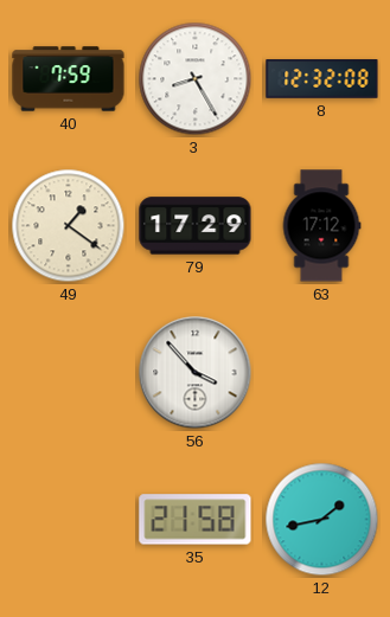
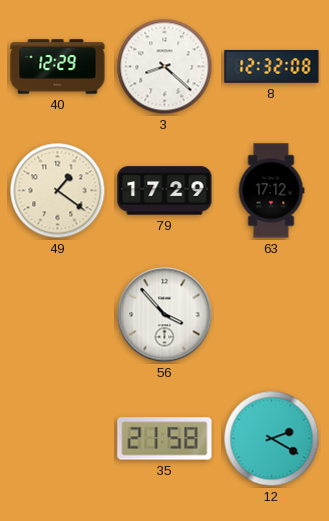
40: 7:59 -> 12:29
3: 8:25 -> 8:22
12: 1:43 -> 2:20
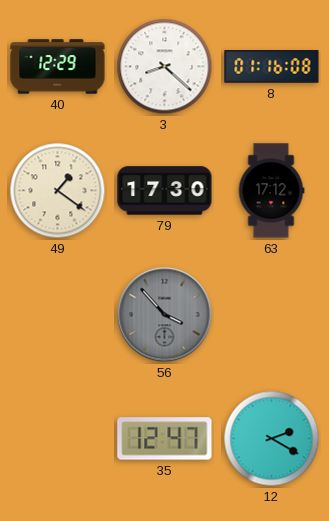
8: 12:32 -> 01:16
79: 17:29 -> 17:30
56 dial: white -> grey
35: 21:58 -> 12:47
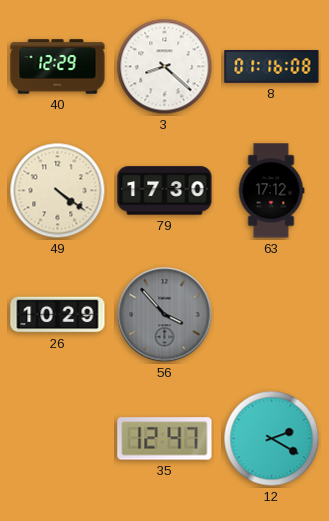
49: 1:21 -> 4:21
26: none -> 10:29
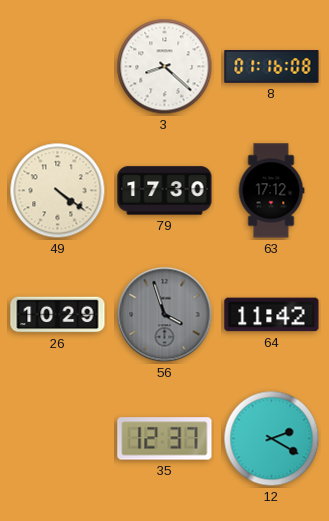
40: 12:29 -> none
56: 3:53 -> 3:57
64: none -> 11:42
35: 12:47 -> 12:37
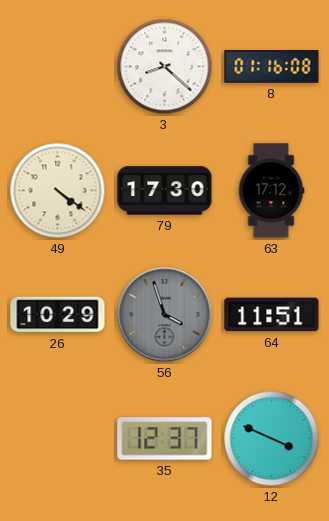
64: 11:42 -> 11:51
12: 2:20 -> 3:49
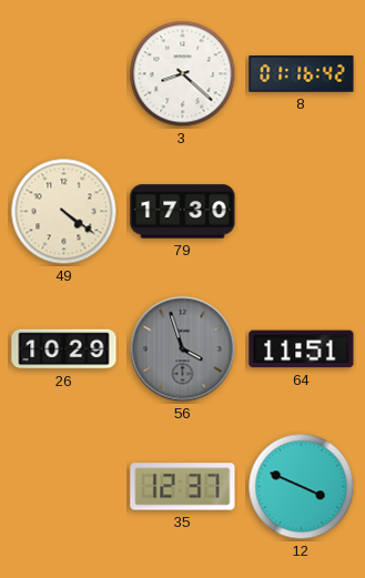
8: 01:16:08 -> 01:16:42
63: 17:12 -> none
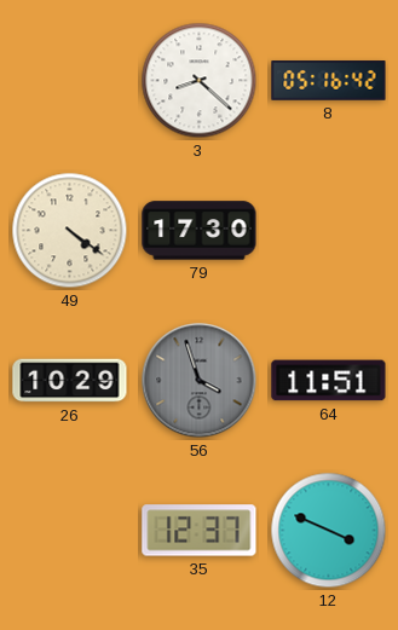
8: 01:16 -> 05:16
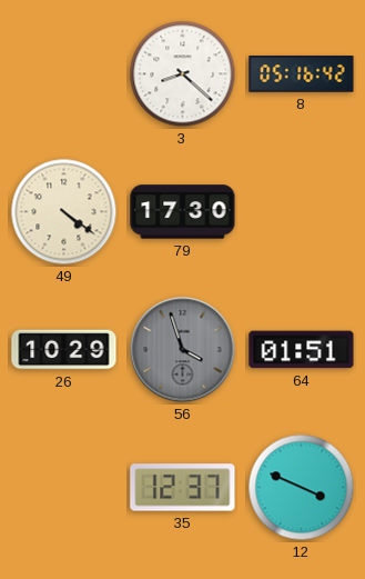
64: 11:51 -> 01:51
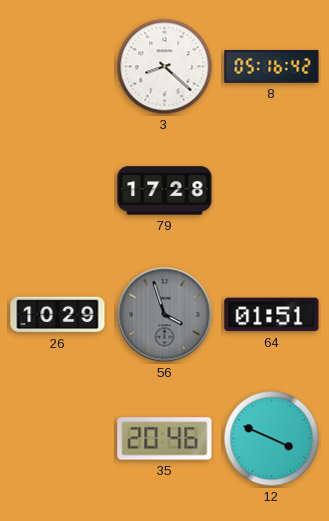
49: 4:21 -> none
79: 17:30 -> 17:28
35: 12:37 -> 20:46
